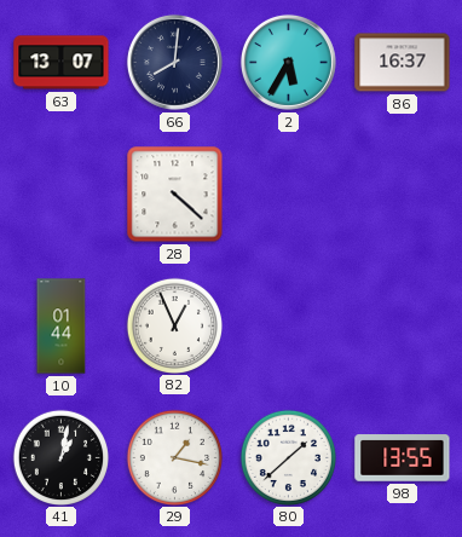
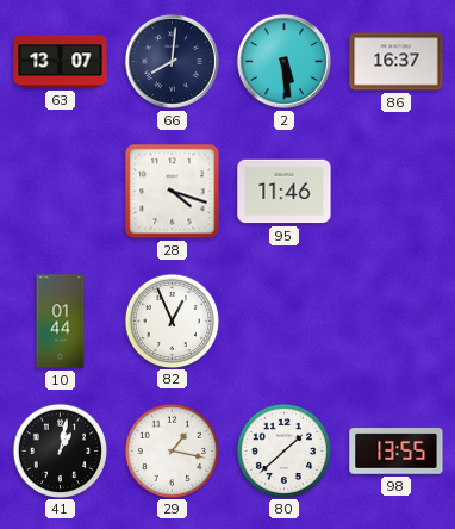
2: 5:35 -> 5:29
28: 4:22 -> 4:18
95: none -> 11:46
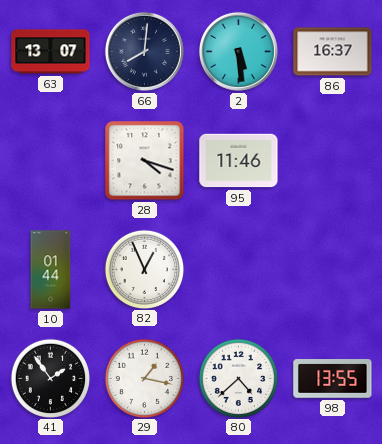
41: 1:02 -> 1:54
80: 1:38 -> 4:38
